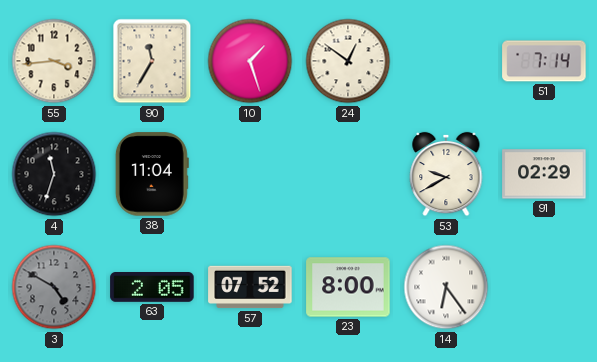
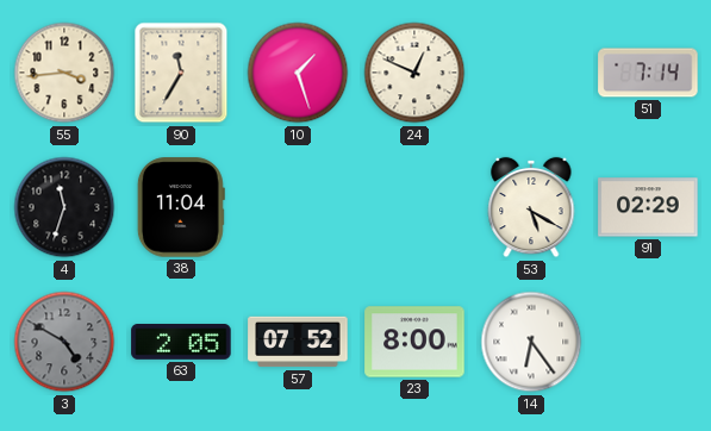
24: 12:51 -> 12:49
53: 9:40 -> 5:20
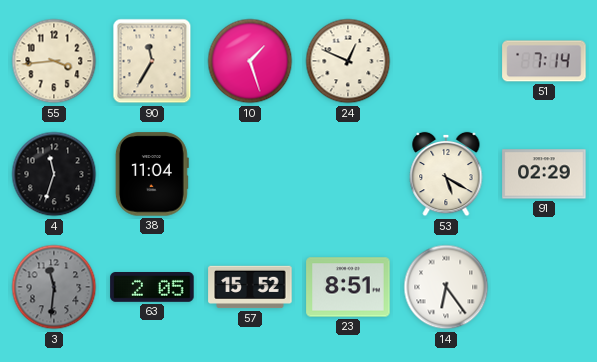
3: 4:50 -> 11:31
57: 07:52 -> 15:52
23: 8:00 -> 8:51
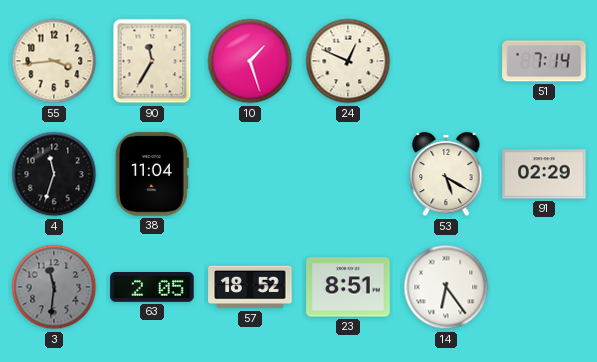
57: 15:52 -> 18:52
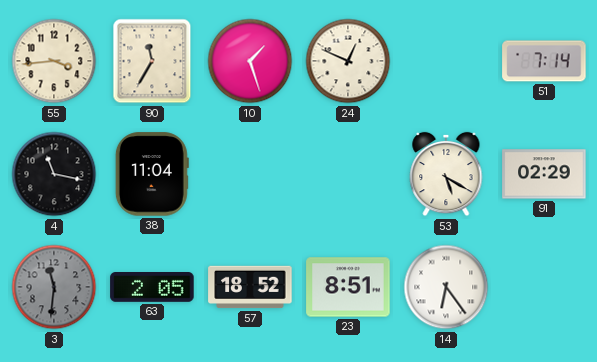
4: 11:33 -> 11:17
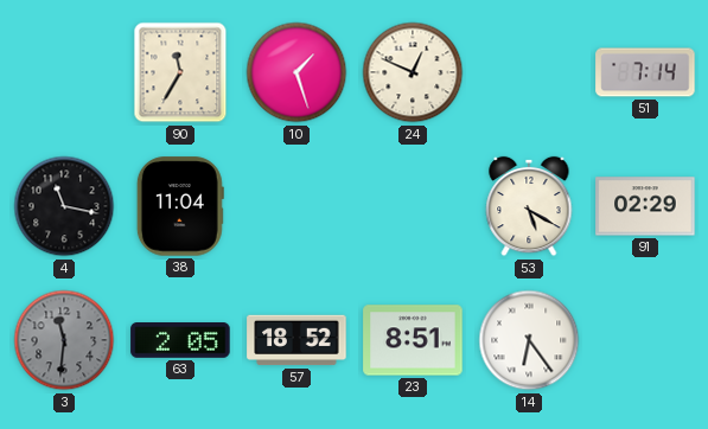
55: 3:44 -> none
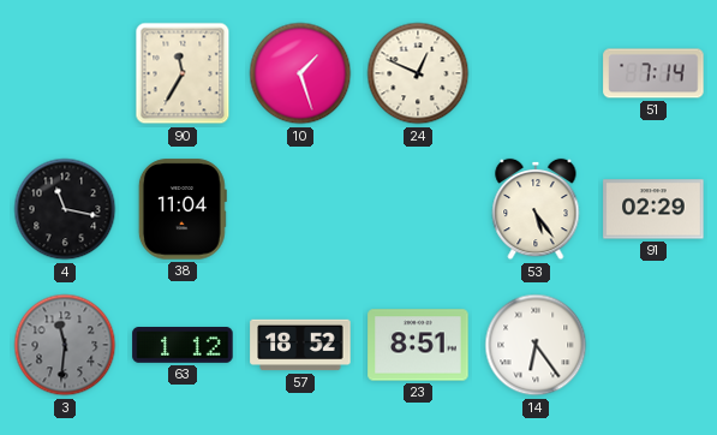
53: 5:20 -> 5:24
63: 2:05 -> 1:12
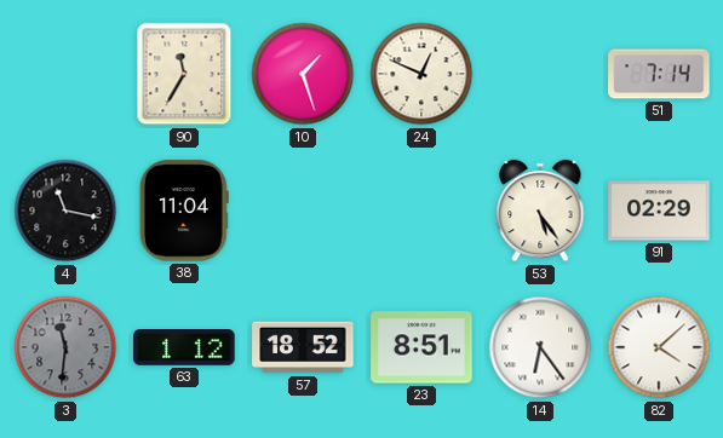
82: none -> 4:08
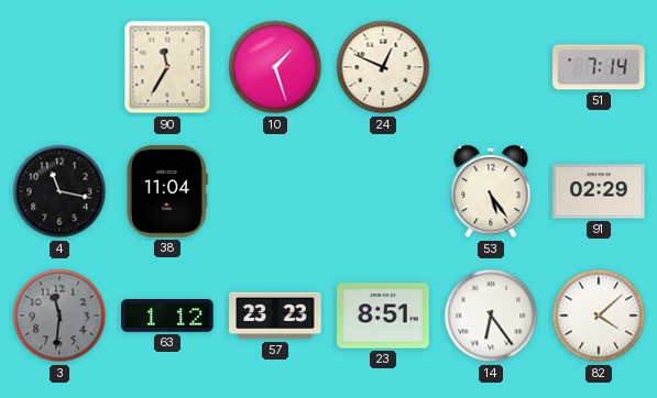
57: 18:52 -> 23:23
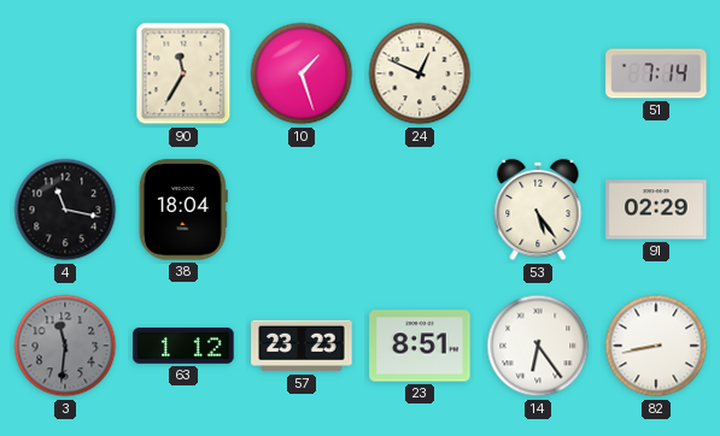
38: 11:04 -> 18:04
82: 4:08 -> 8:43
